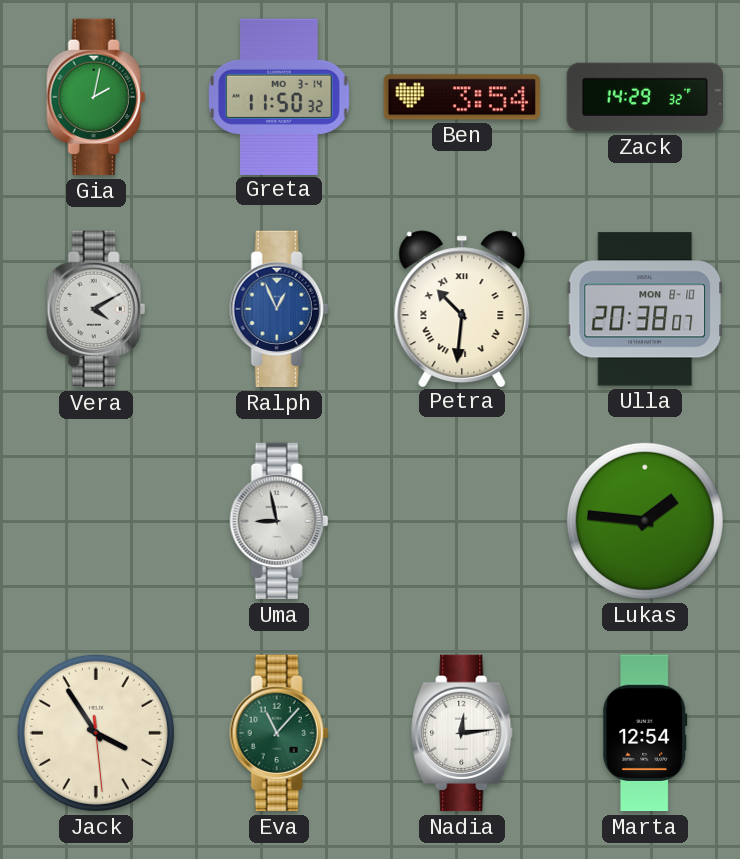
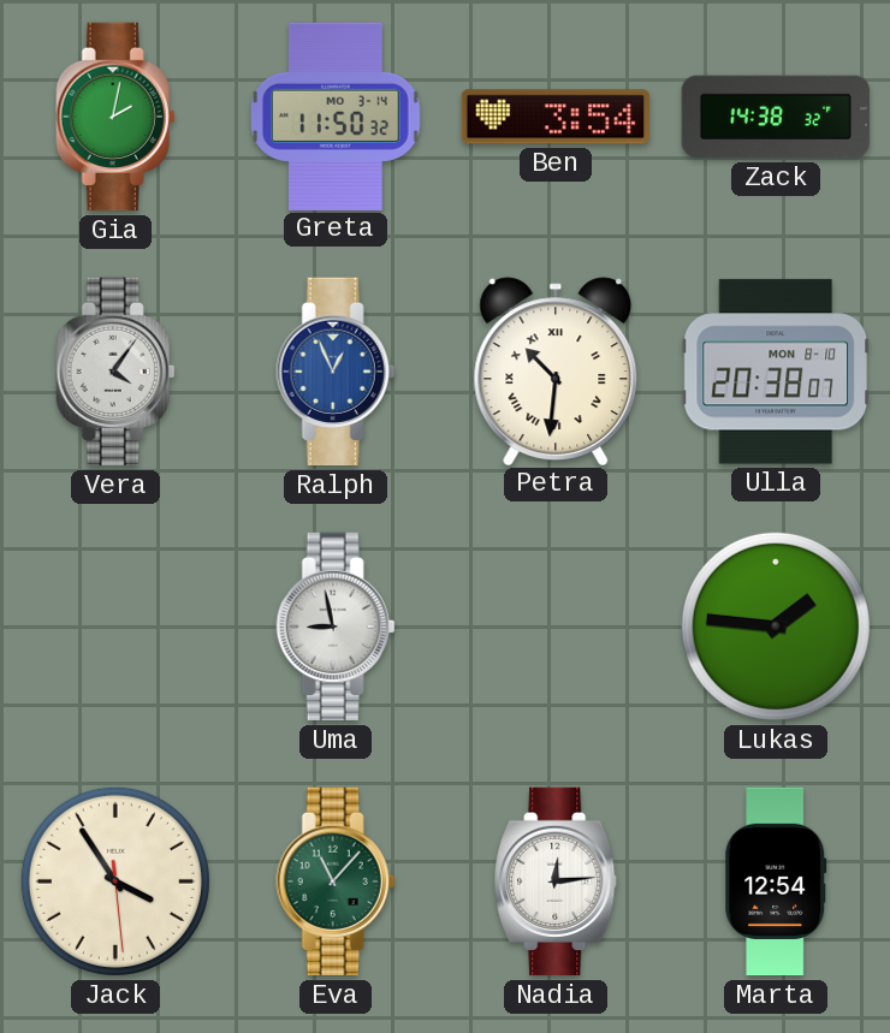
Zack: 14:29 -> 14:38
Vera: 4:10 -> 4:06
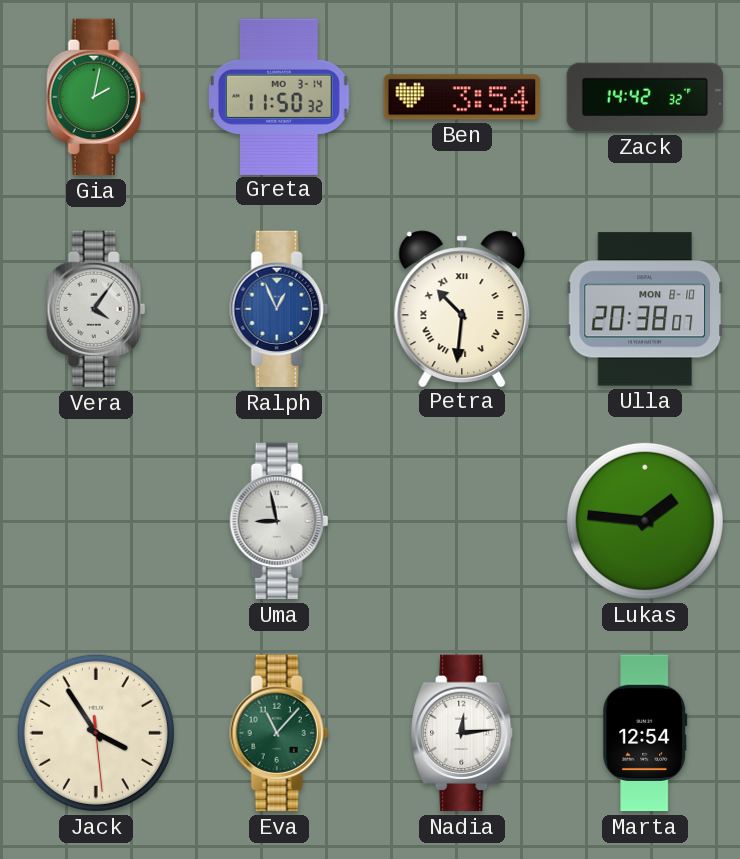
Zack: 14:38 -> 14:42
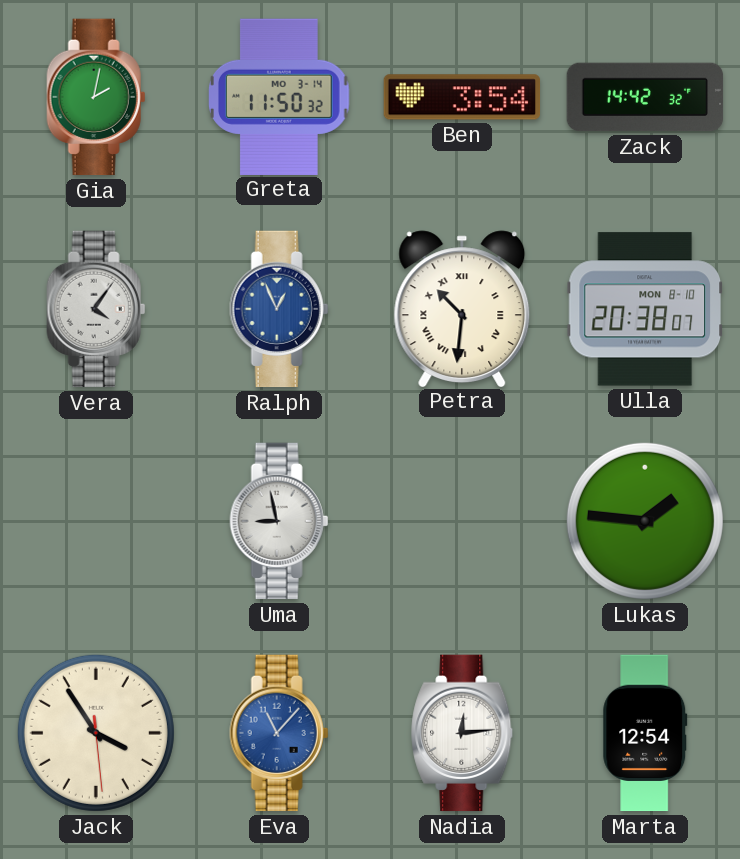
Eva dial: green -> blue
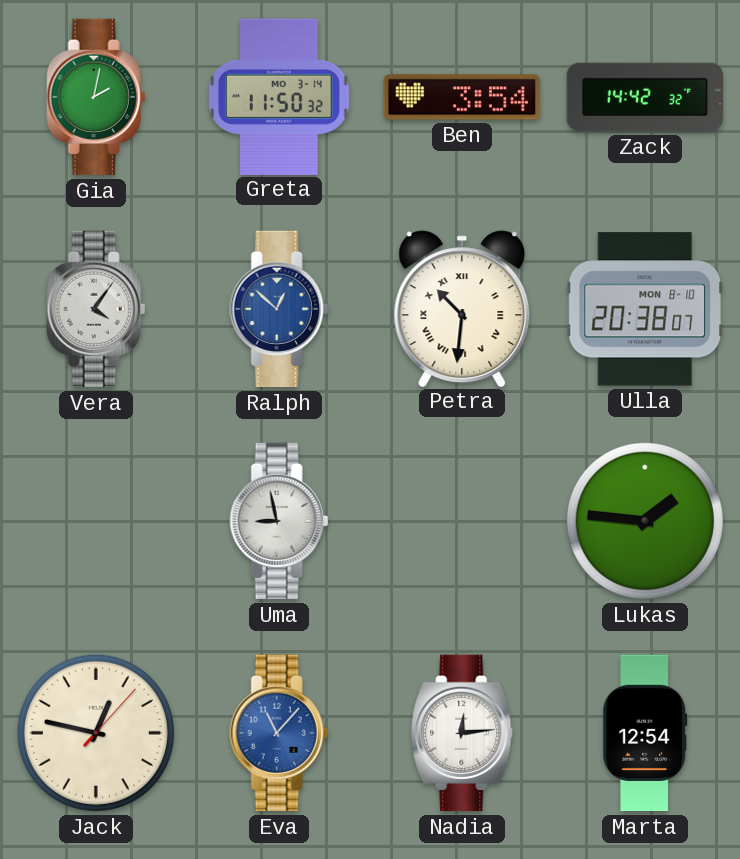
Ralph: 12:56 -> 12:52
Jack: 3:54 -> 12:47
